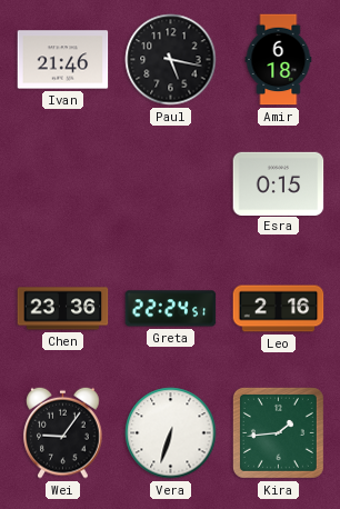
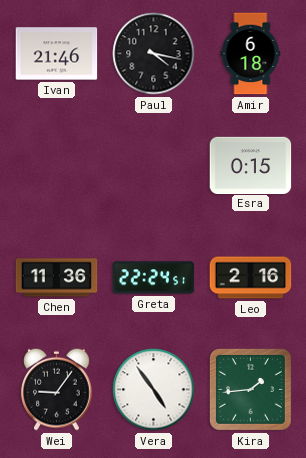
Paul: 5:17 -> 4:17
Chen: 23:36 -> 11:36
Vera: 6:33 -> 4:54
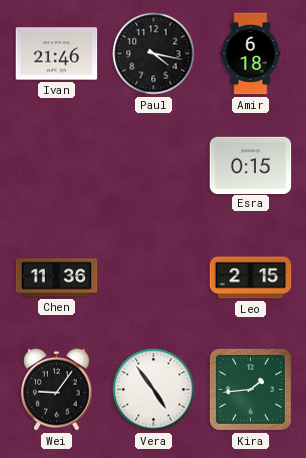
Greta: 22:24 -> none
Leo: 2:16 -> 2:15
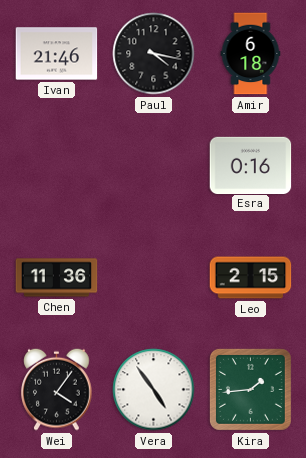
Esra: 0:15 -> 0:16
Wei: 9:06 -> 4:06
